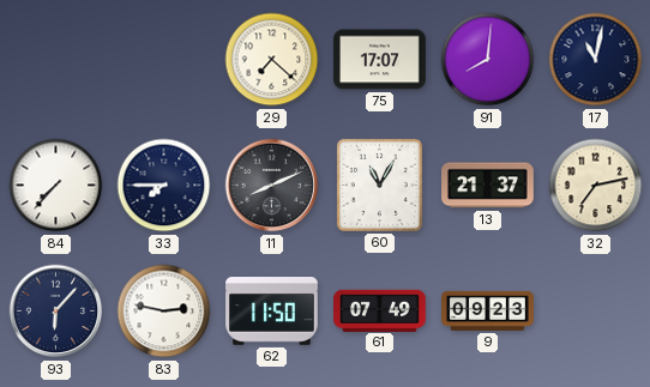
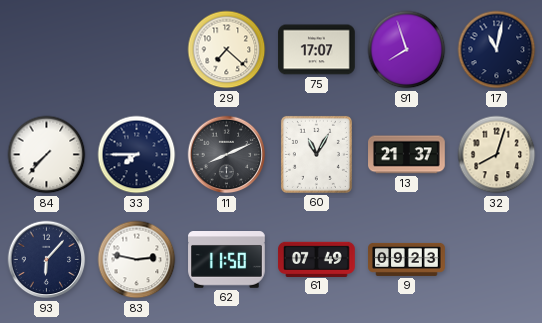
91: 8:01 -> 7:57
32: 7:13 -> 8:03
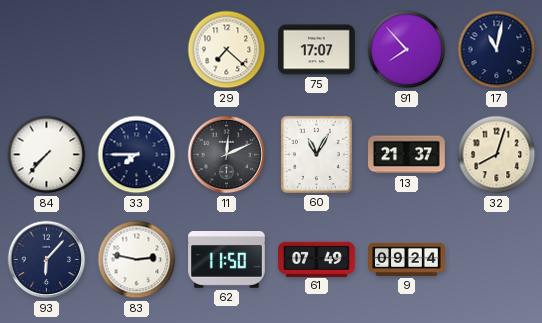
91: 7:57 -> 7:53
11: 8:11 -> 12:11
9: 09:23 -> 09:24
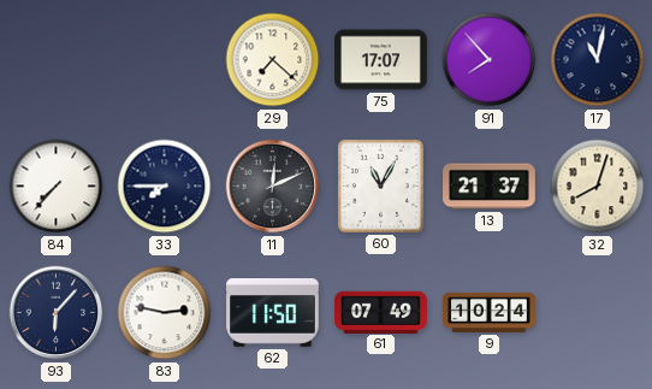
9: 09:24 -> 10:24
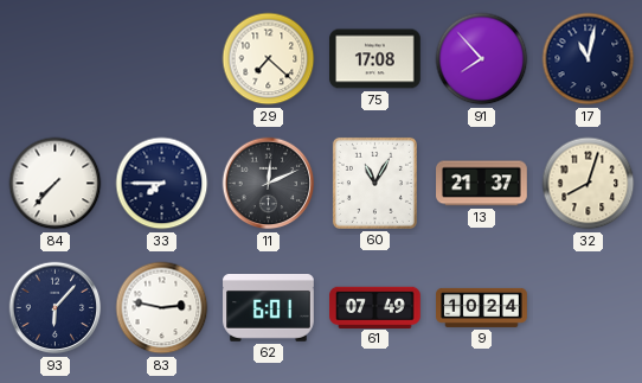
75: 17:07 -> 17:08
62: 11:50 -> 6:01
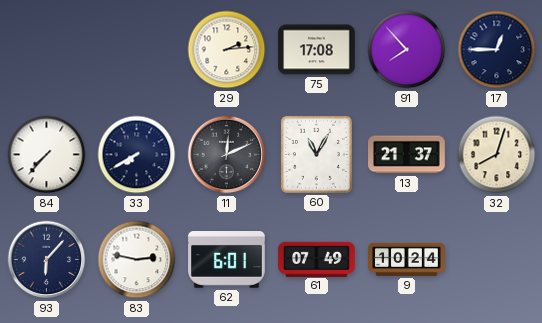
29: 7:22 -> 2:14
17: 11:02 -> 12:45
33: 7:45 -> 7:40
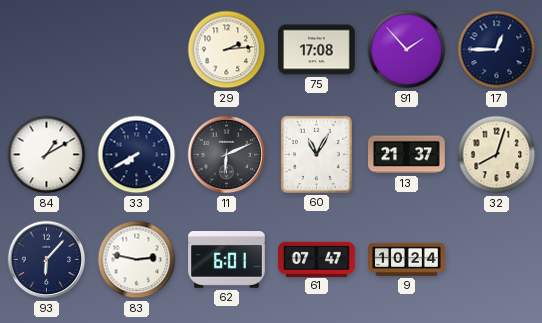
91: 7:53 -> 1:53
84: 7:37 -> 1:10
11: 12:11 -> 6:11
61: 07:49 -> 07:47
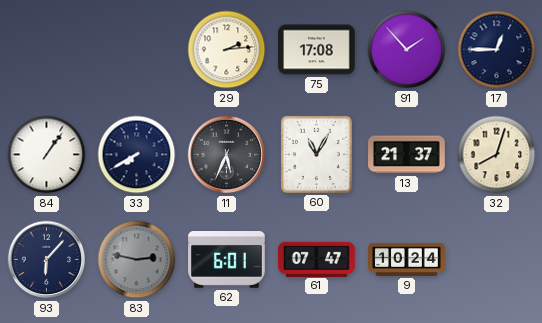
84: 1:10 -> 1:06
11: 6:11 -> 5:34
83 dial: white -> grey
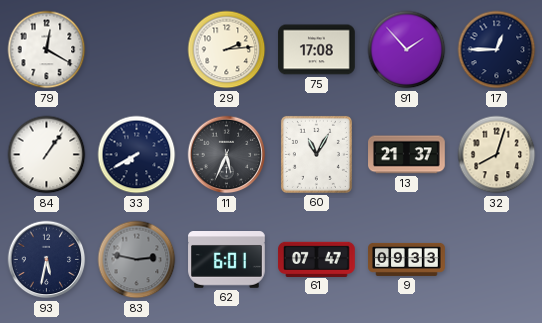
79: none -> 12:20
93: 6:07 -> 5:32
9: 10:24 -> 09:33
